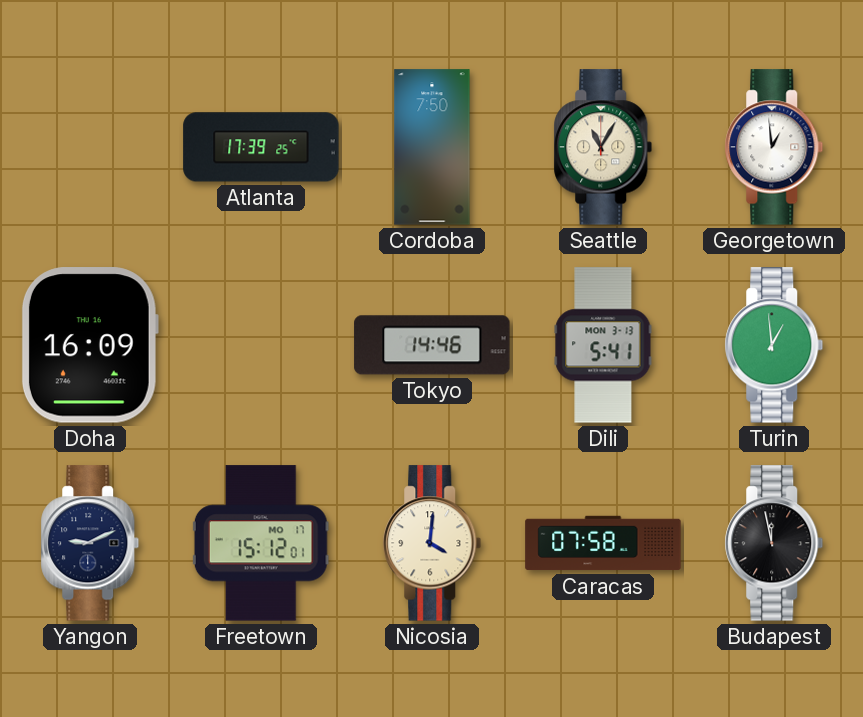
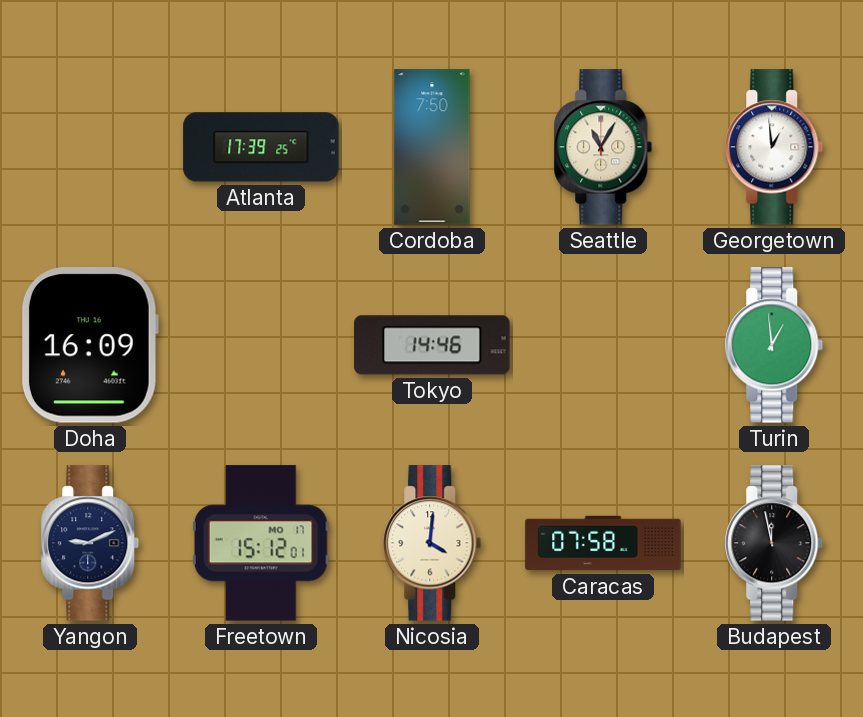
Dili: 5:41 -> none
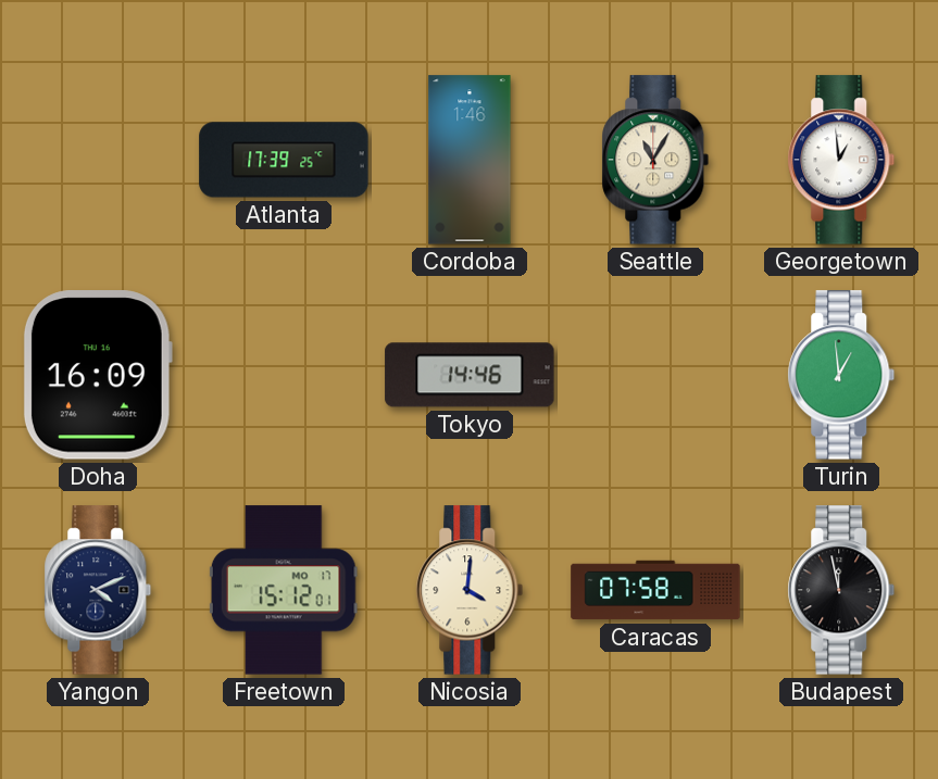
Cordoba: 7:50 -> 1:46
Yangon: 9:11 -> 4:11
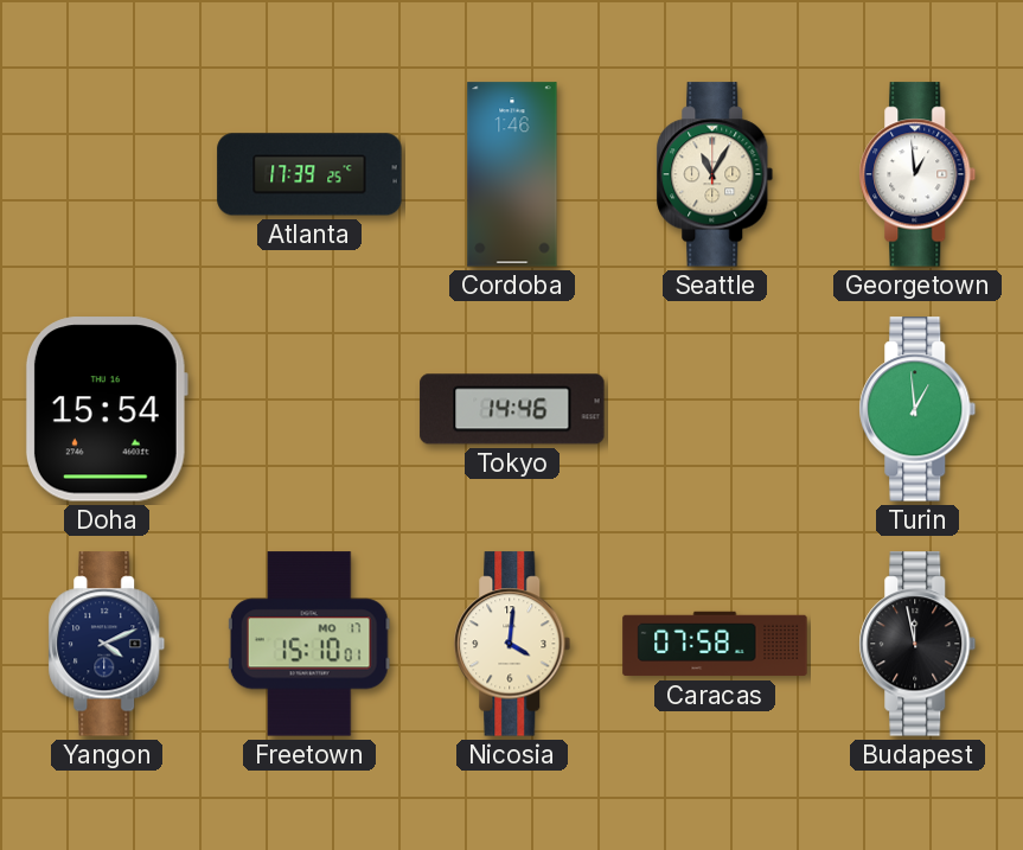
Doha: 16:09 -> 15:54
Freetown: 15:12 -> 15:10
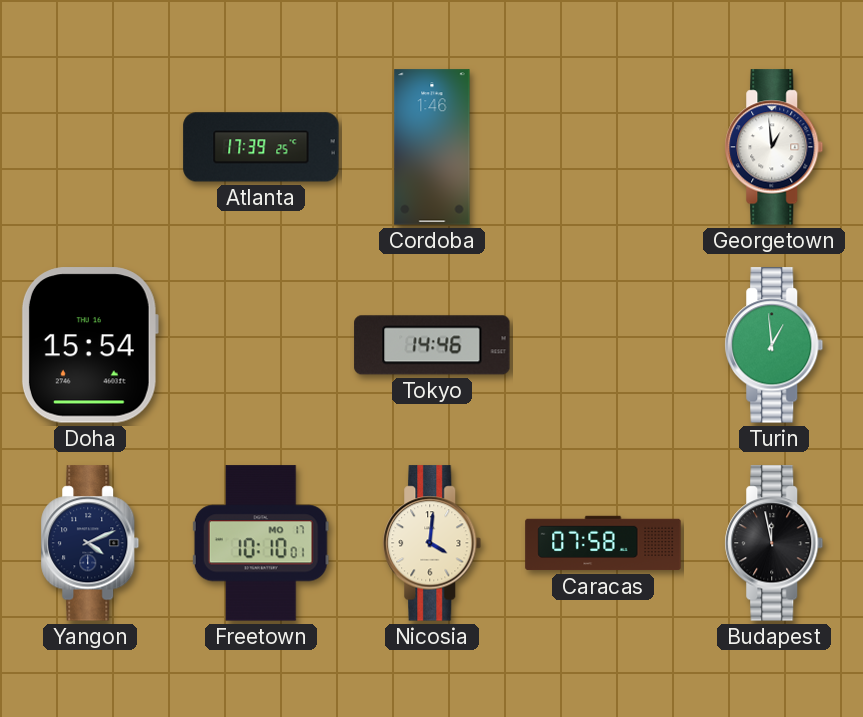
Seattle: 11:05 -> none
Freetown: 15:10 -> 10:10
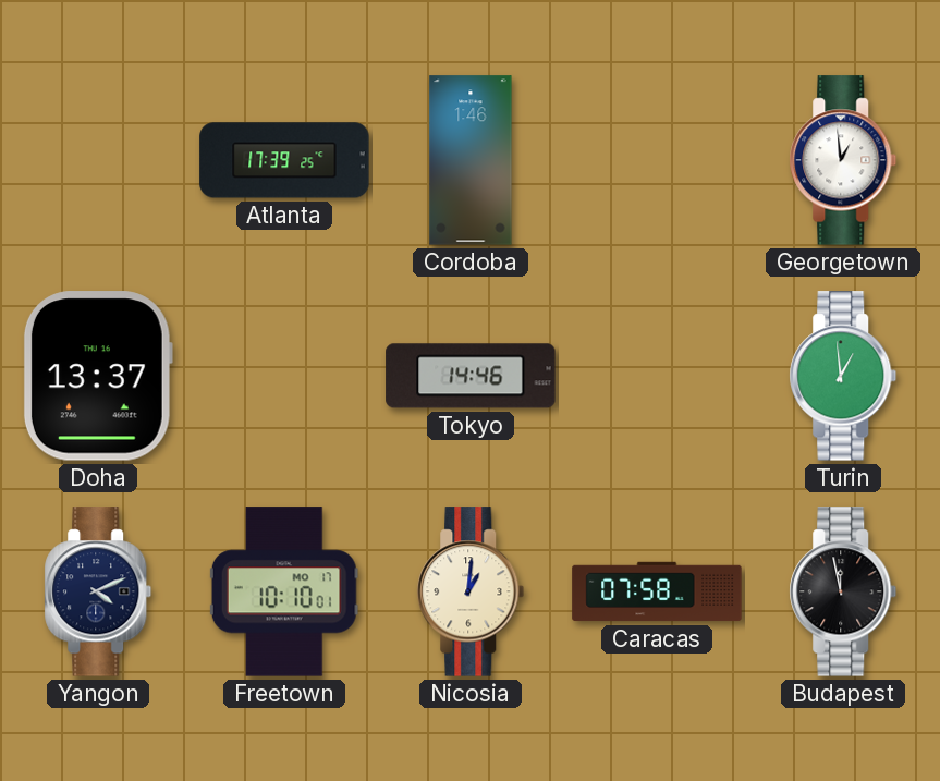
Doha: 15:54 -> 13:37
Nicosia: 4:01 -> 1:01
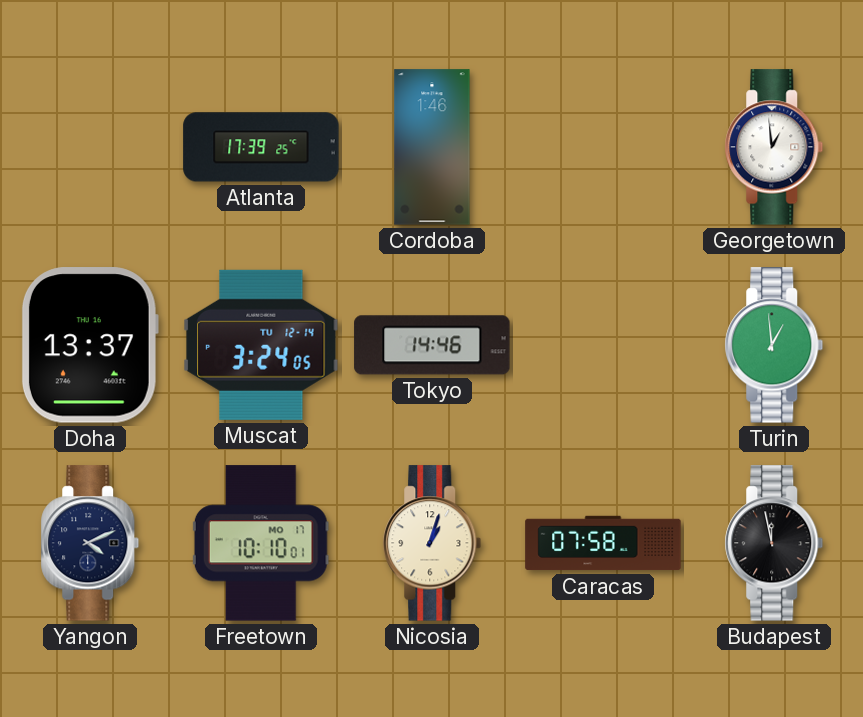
Muscat: none -> 3:24
Nicosia: 1:01 -> 1:03
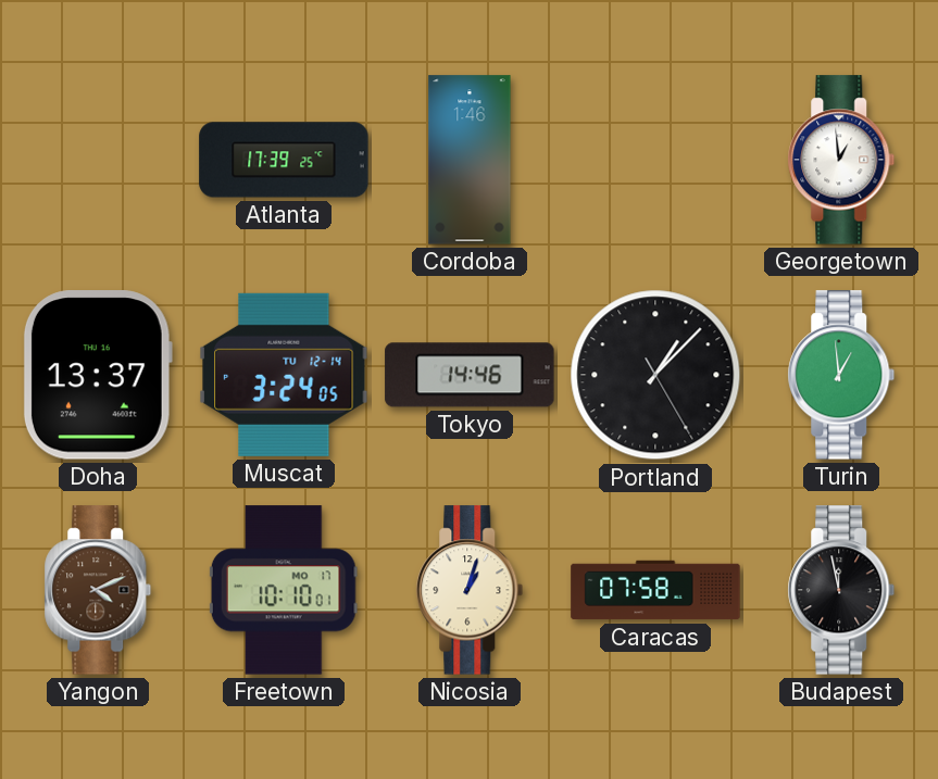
Portland: none -> 1:07
Yangon dial: navy -> brown
